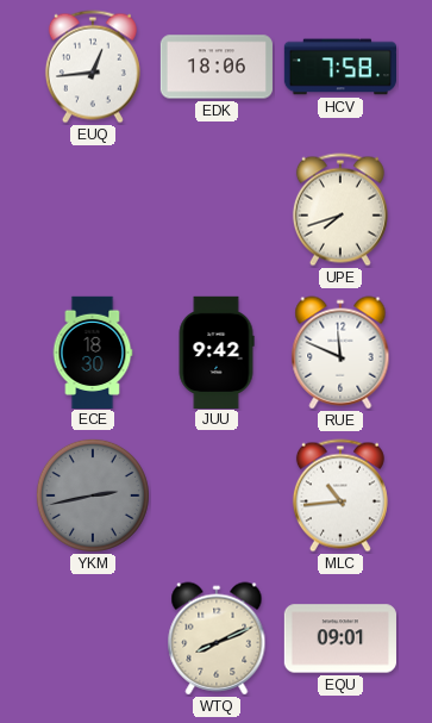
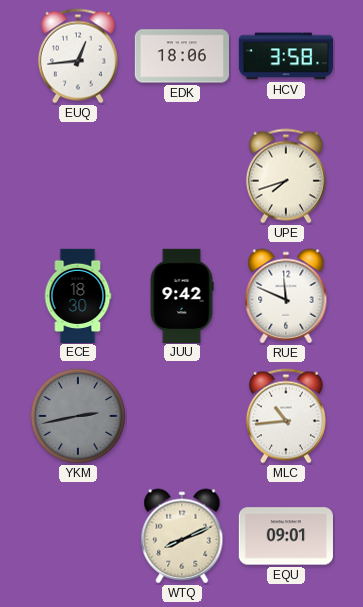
HCV: 7:58 -> 3:58
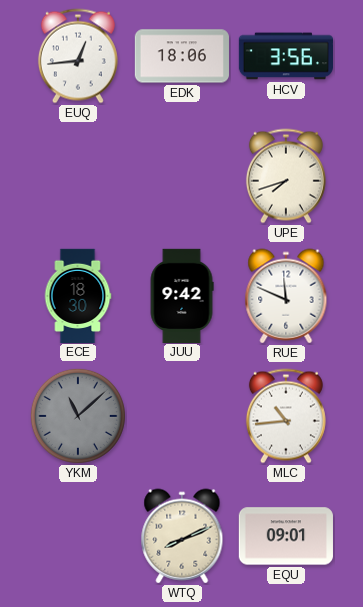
HCV: 3:58 -> 3:56
YKM: 2:43 -> 11:08
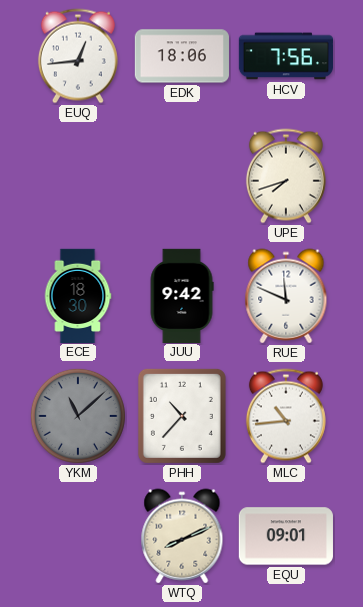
HCV: 3:56 -> 7:56
PHH: none -> 10:37
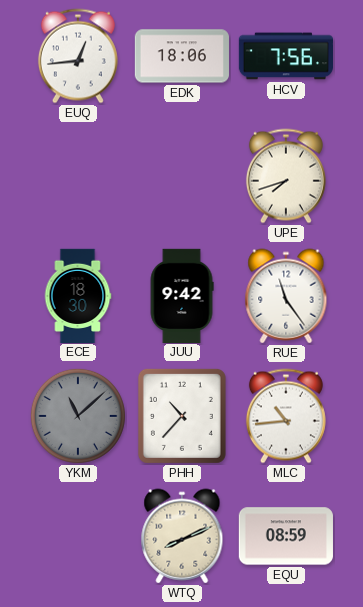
RUE: 11:49 -> 11:24
EQU: 09:01 -> 08:59
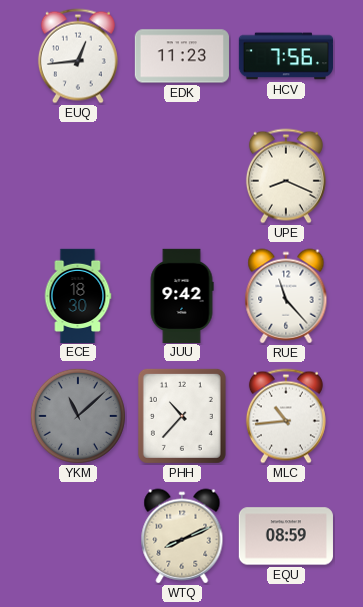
EDK: 18:06 -> 11:23
UPE: 7:42 -> 8:19
RUE: 11:24 -> 11:23
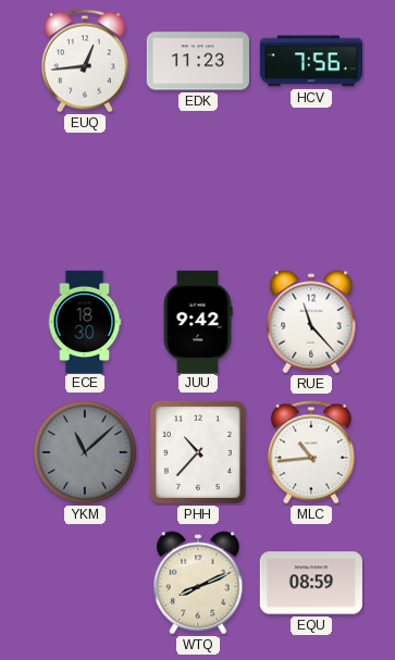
UPE: 8:19 -> none
